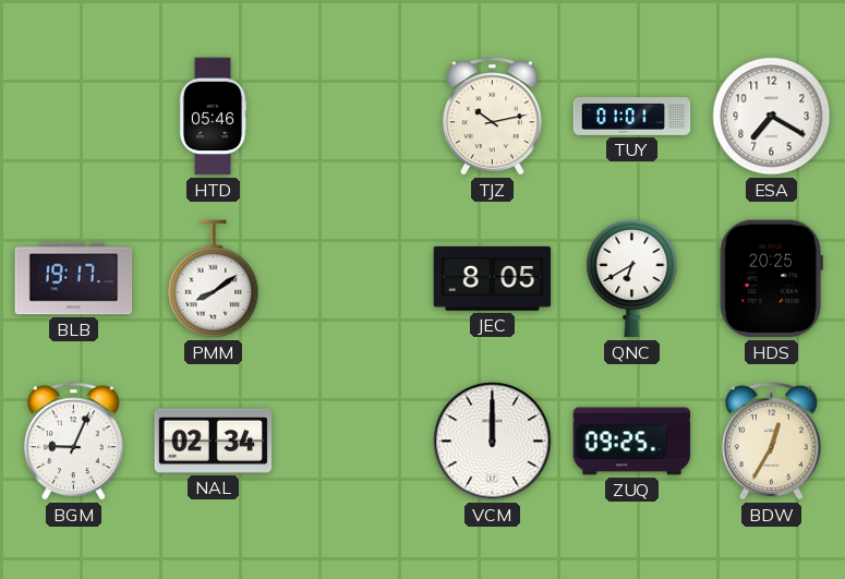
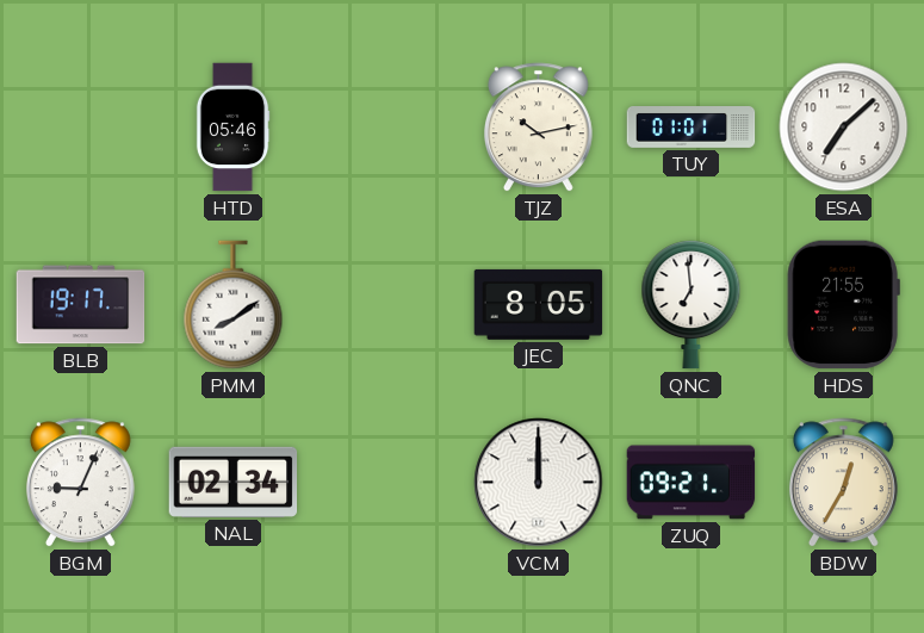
ESA: 7:20 -> 7:08
QNC: 6:40 -> 6:59
HDS: 20:25 -> 21:55
ZUQ: 09:25 -> 09:21
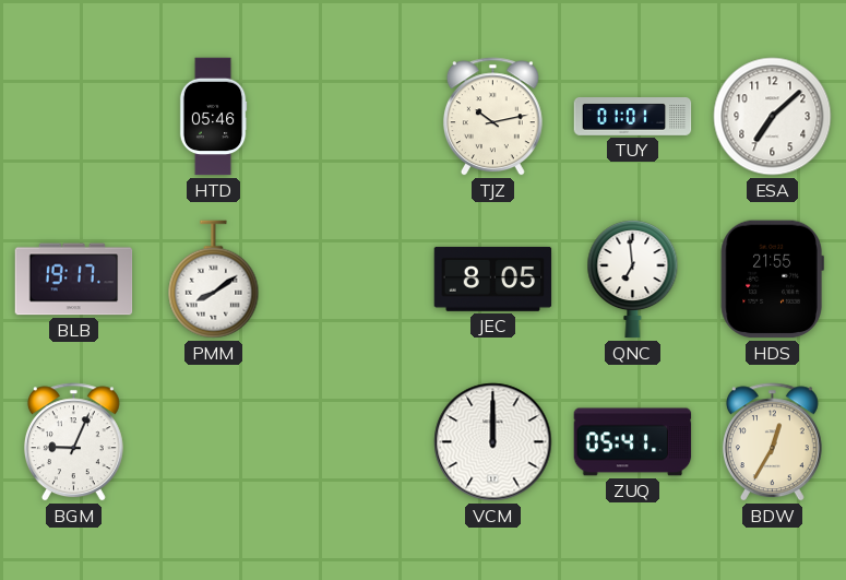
NAL: 02:34 -> none
ZUQ: 09:21 -> 05:41
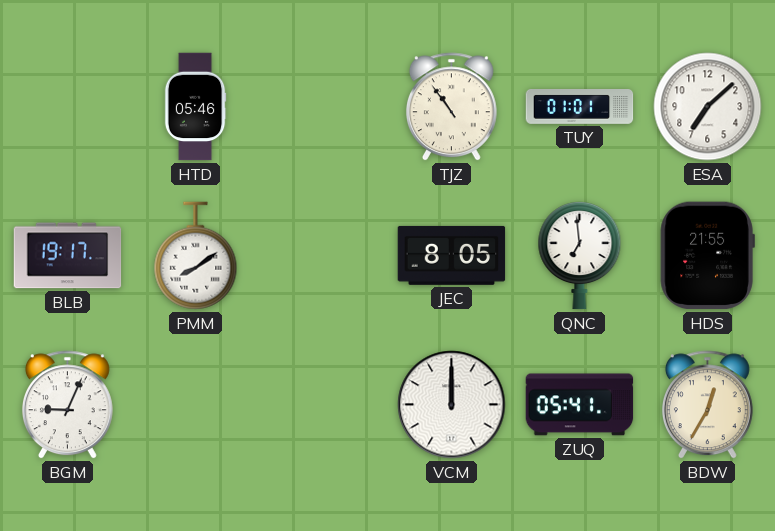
TJZ: 10:13 -> 10:54
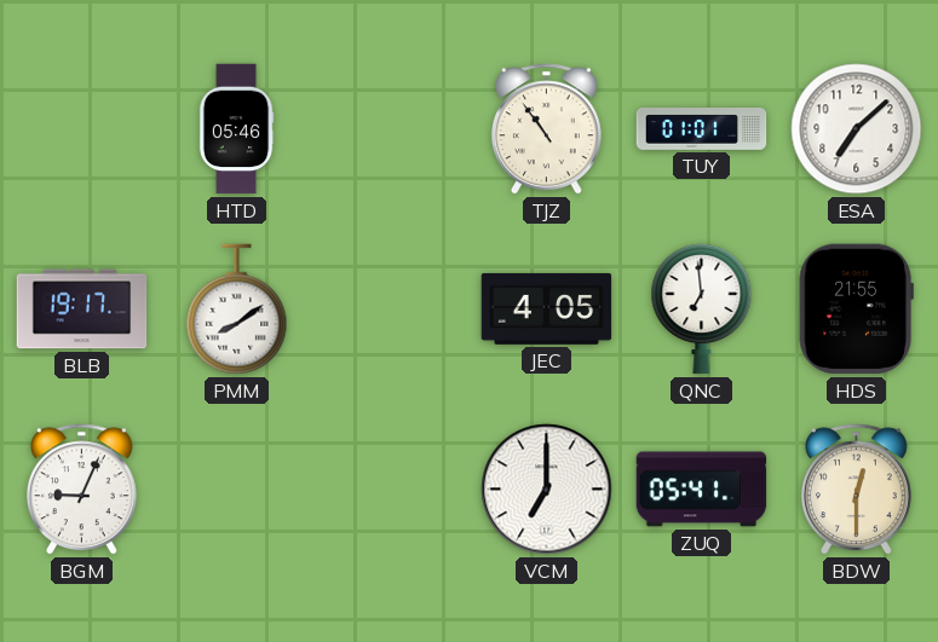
JEC: 8:05 -> 4:05
VCM: 12:00 -> 7:00
BDW: 12:35 -> 12:30
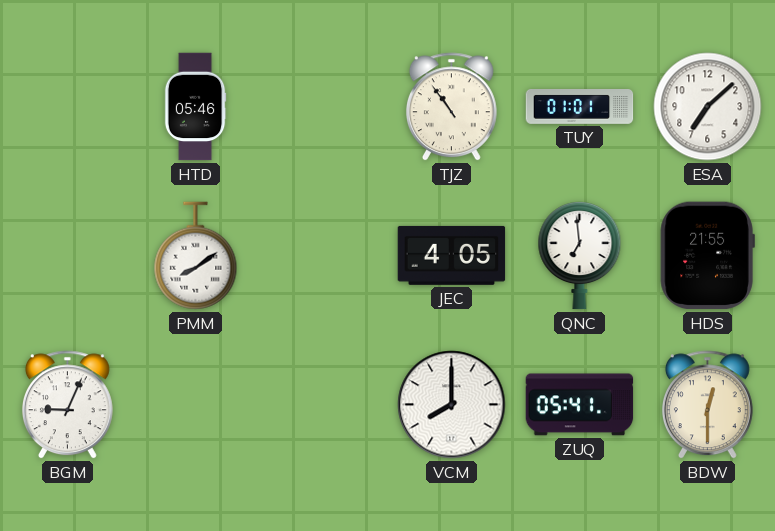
BLB: 19:17 -> none
VCM: 7:00 -> 8:00
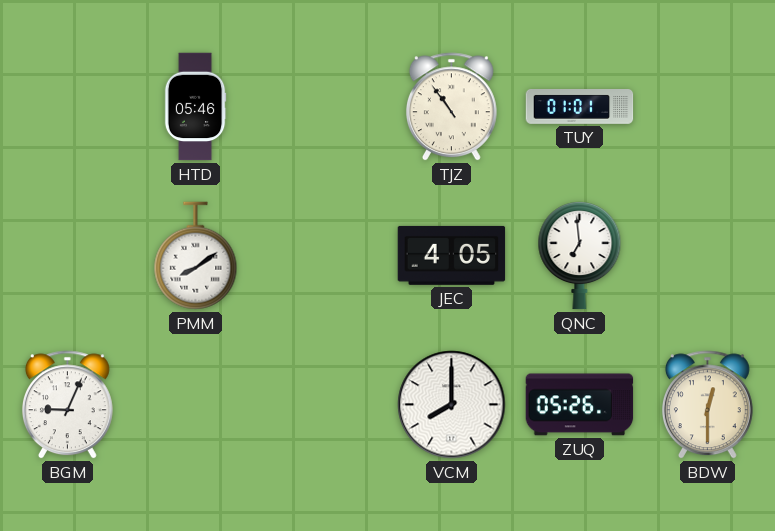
ESA: 7:08 -> none
HDS: 21:55 -> none
ZUQ: 05:41 -> 05:26
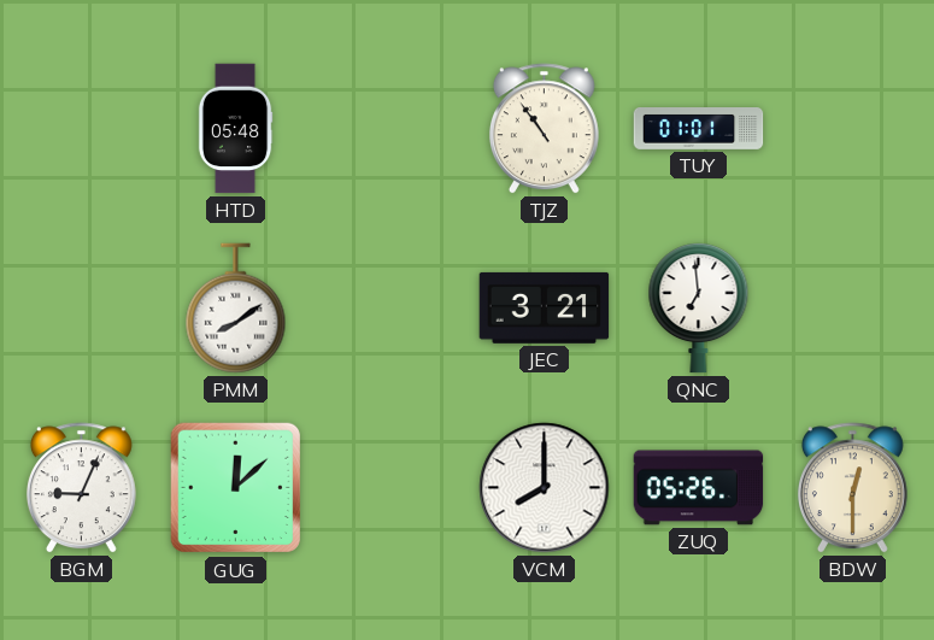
HTD: 05:46 -> 05:48
JEC: 4:05 -> 3:21
GUG: none -> 12:08
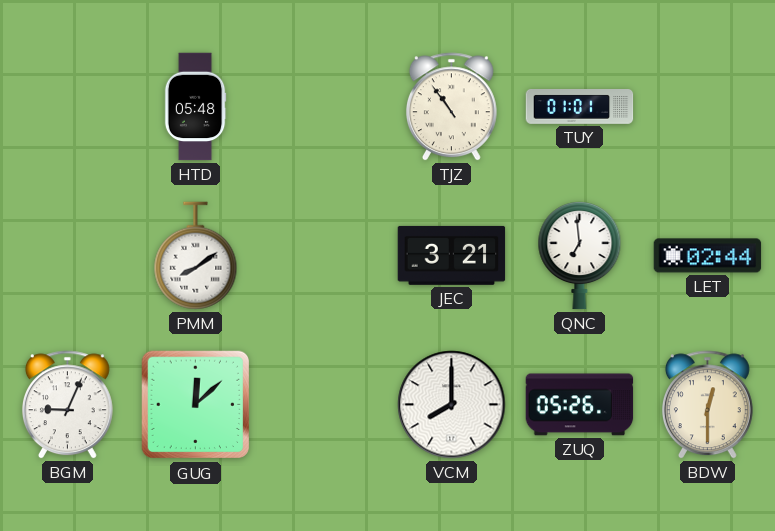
LET: none -> 02:44
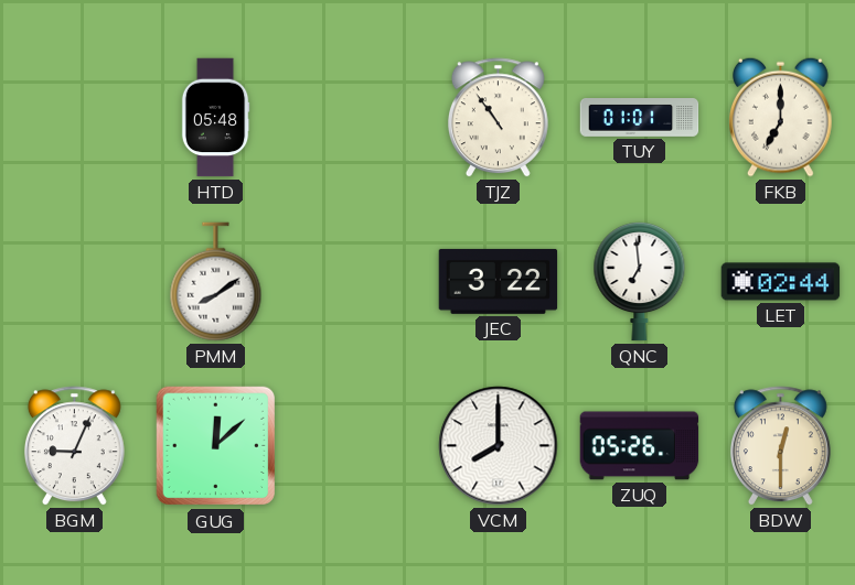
FKB: none -> 7:00
JEC: 3:21 -> 3:22
